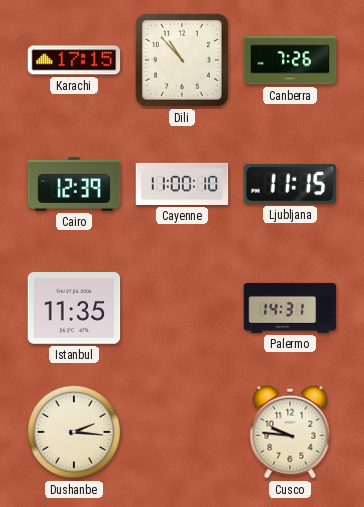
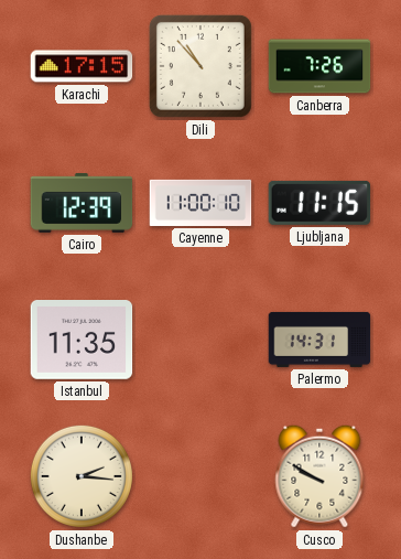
Cusco: 9:46 -> 9:50
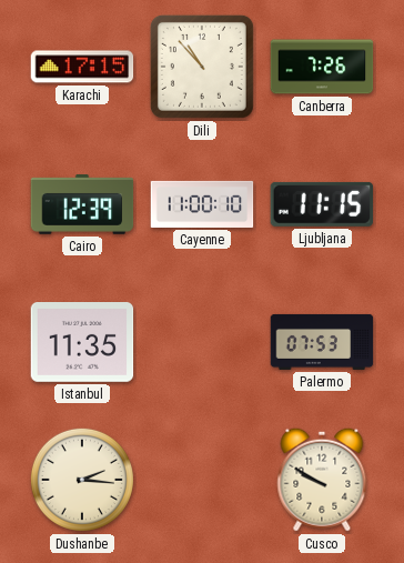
Palermo: 14:31 -> 07:53
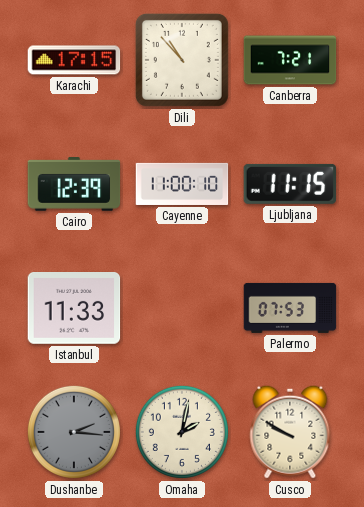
Canberra: 7:26 -> 7:21
Istanbul: 11:35 -> 11:33
Dushanbe dial: cream -> grey
Omaha: none -> 2:02
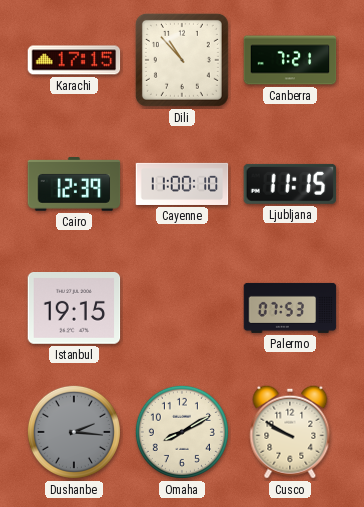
Istanbul: 11:33 -> 19:15
Omaha: 2:02 -> 8:10
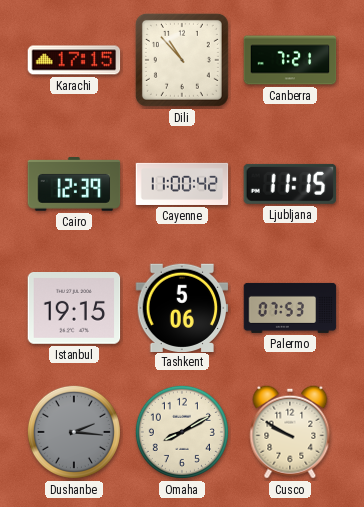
Cayenne: 11:00:10 -> 11:00:42
Tashkent: none -> 5:06
